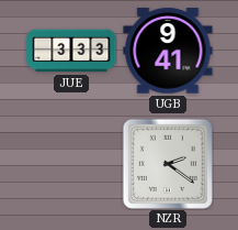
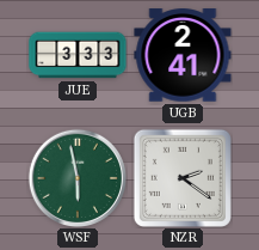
UGB: 9:41 -> 2:41
WSF: none -> 5:58
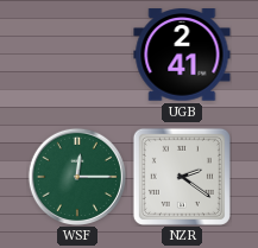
JUE: 3:33 -> none
WSF: 5:58 -> 12:15
